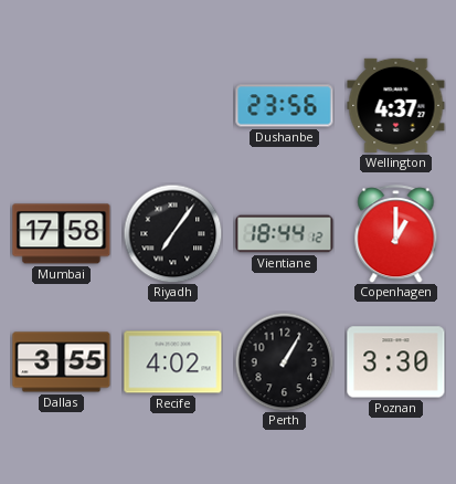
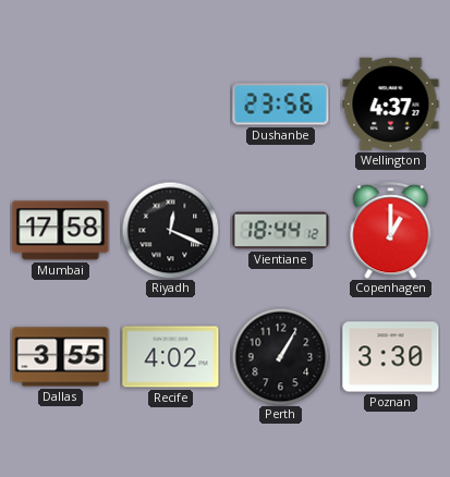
Riyadh: 7:06 -> 12:19
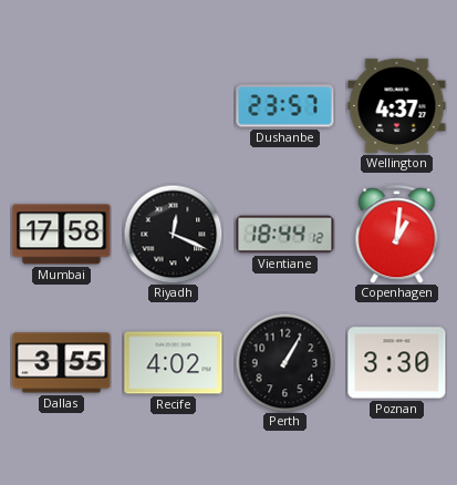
Dushanbe: 23:56 -> 23:57
Copenhagen: 1:00 -> 1:01
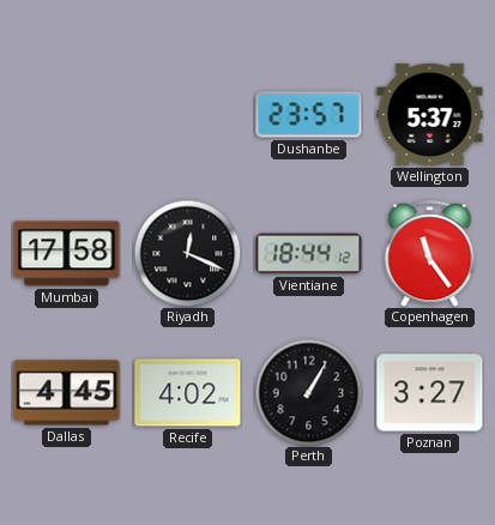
Wellington: 4:37 -> 5:37
Copenhagen: 1:01 -> 11:24
Dallas: 3:55 -> 4:45
Poznan: 3:30 -> 3:27
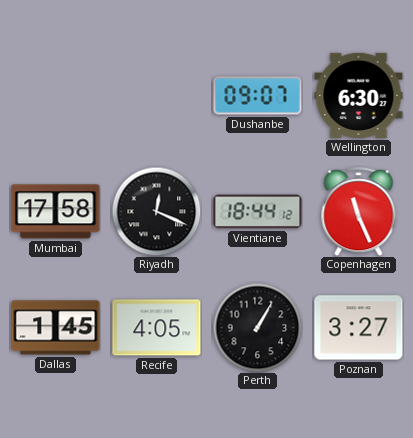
Dushanbe: 23:57 -> 09:07
Wellington: 5:37 -> 6:30
Copenhagen: 11:24 -> 11:26
Dallas: 4:45 -> 1:45
Recife: 4:02 -> 4:05
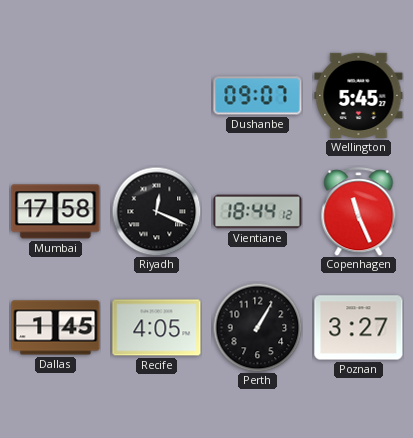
Wellington: 6:30 -> 5:45
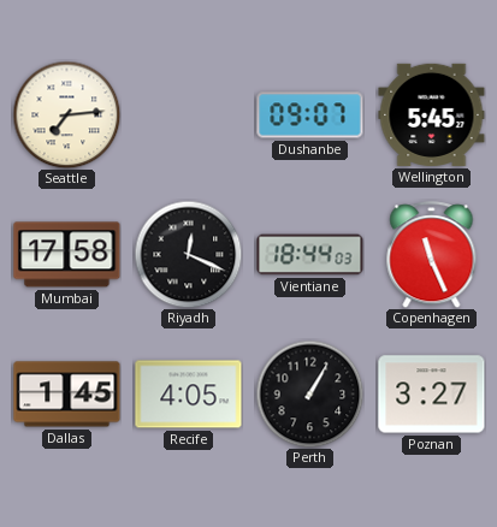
Seattle: none -> 7:14
Vientiane: 18:44:12 -> 18:44:03
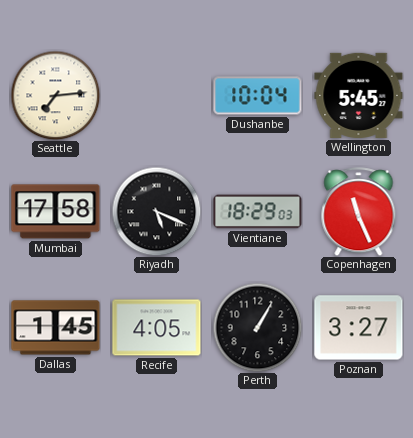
Dushanbe: 09:07 -> 10:04
Riyadh: 12:19 -> 5:19
Vientiane: 18:44 -> 18:29
